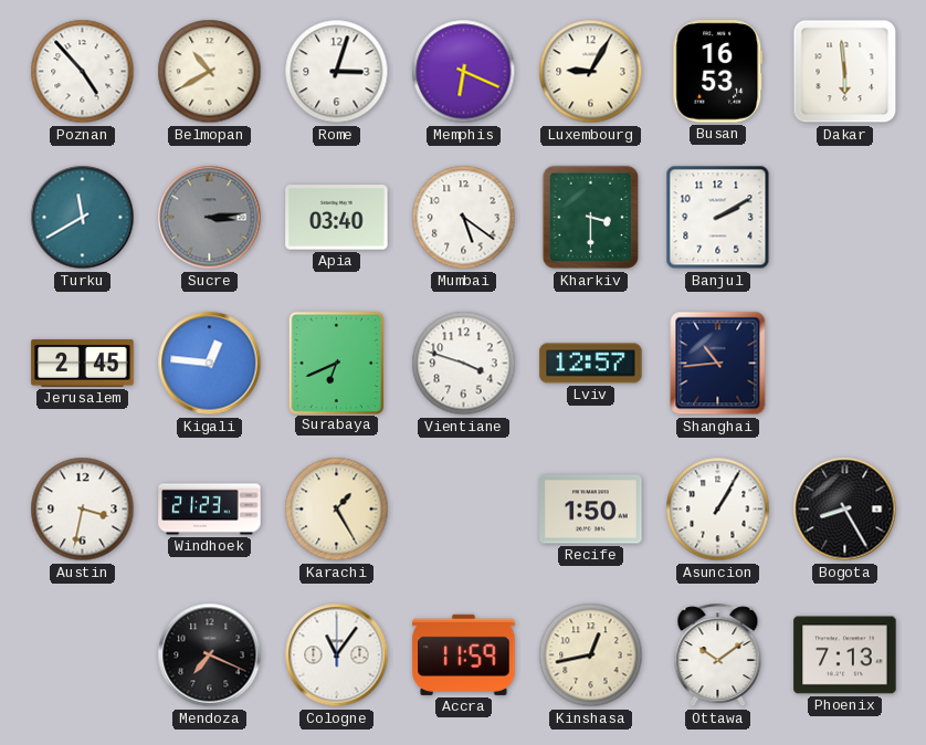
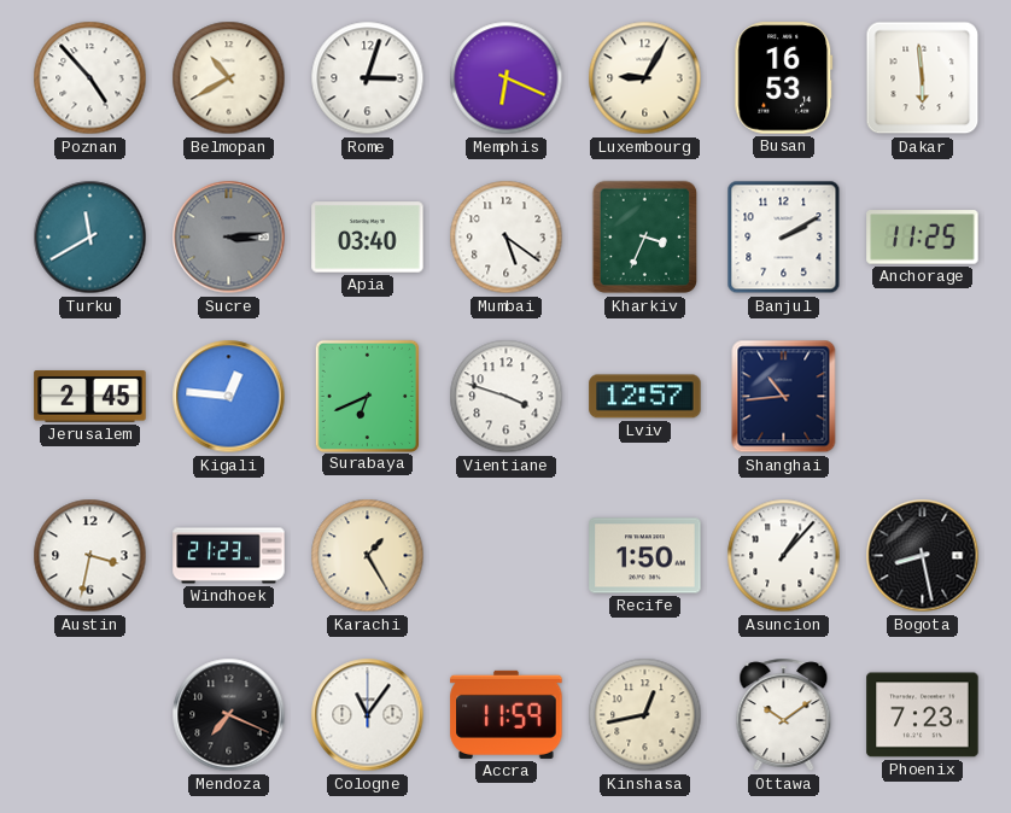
Kharkiv: 3:30 -> 3:34
Anchorage: none -> 11:25
Asuncion: 1:05 -> 1:07
Bogota: 8:25 -> 8:28
Phoenix: 7:13 -> 7:23
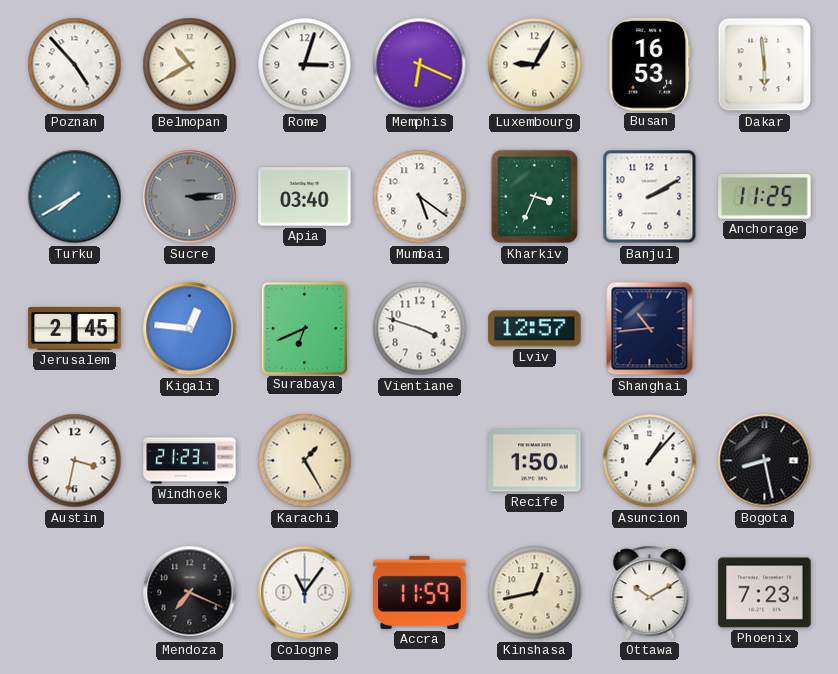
Turku: 11:40 -> 7:40
Ottawa: 10:09 -> 10:10
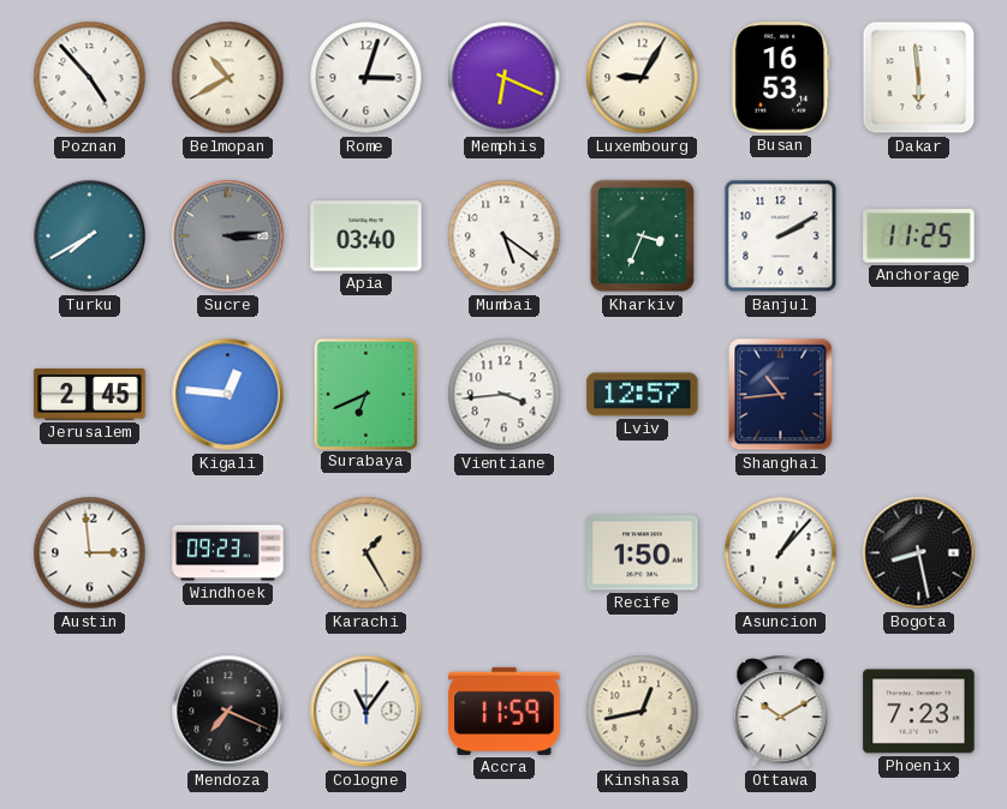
Vientiane: 3:48 -> 3:44
Austin: 3:32 -> 2:59
Windhoek: 21:23 -> 09:23
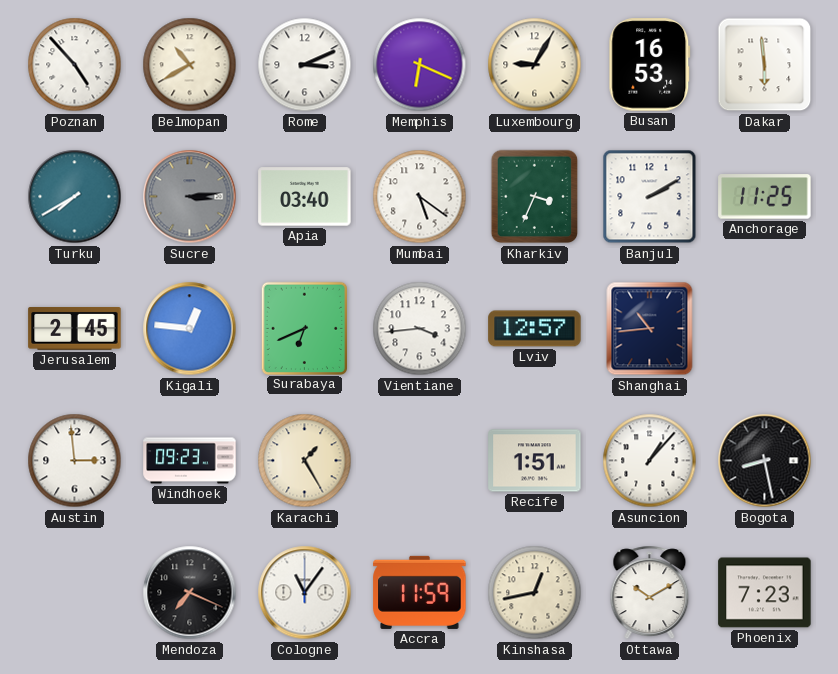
Rome: 3:03 -> 3:11
Recife: 1:50 -> 1:51
